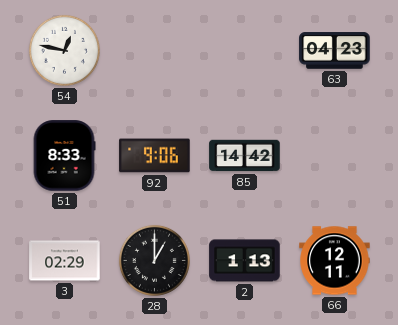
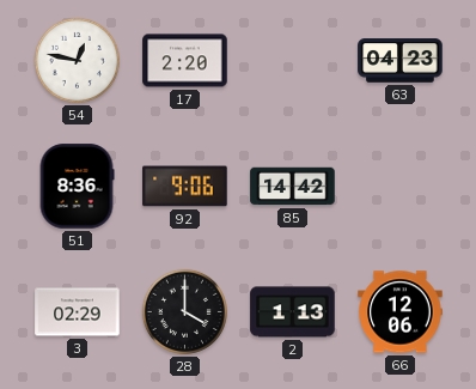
17: none -> 2:20
51: 8:33 -> 8:36
28: 1:00 -> 4:00
66: 12:11 -> 12:06
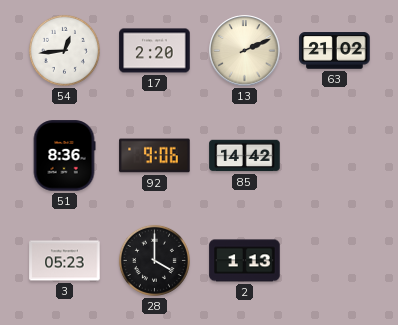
54: 12:47 -> 12:44
13: none -> 2:11
63: 04:23 -> 21:02
3: 02:29 -> 05:23
66: 12:06 -> none
